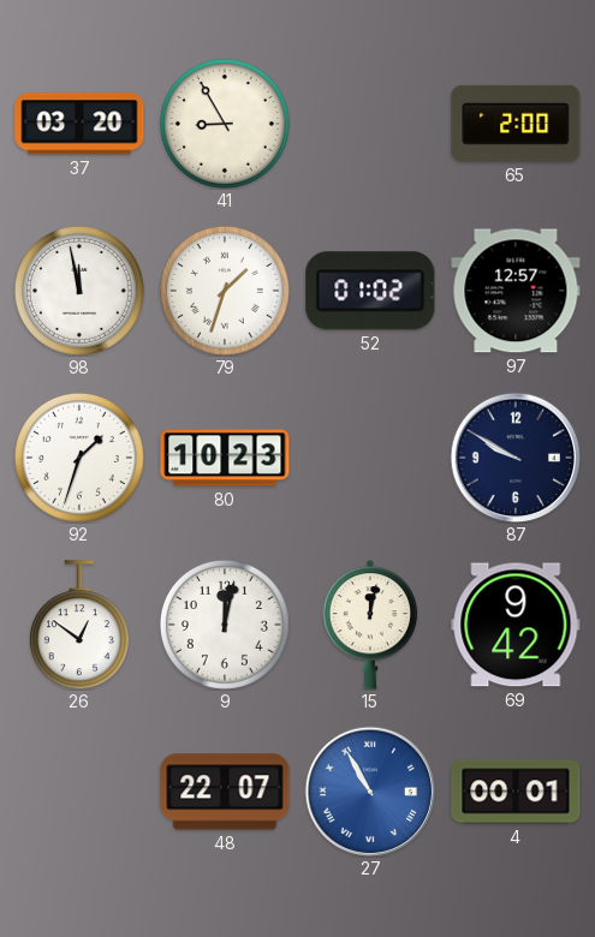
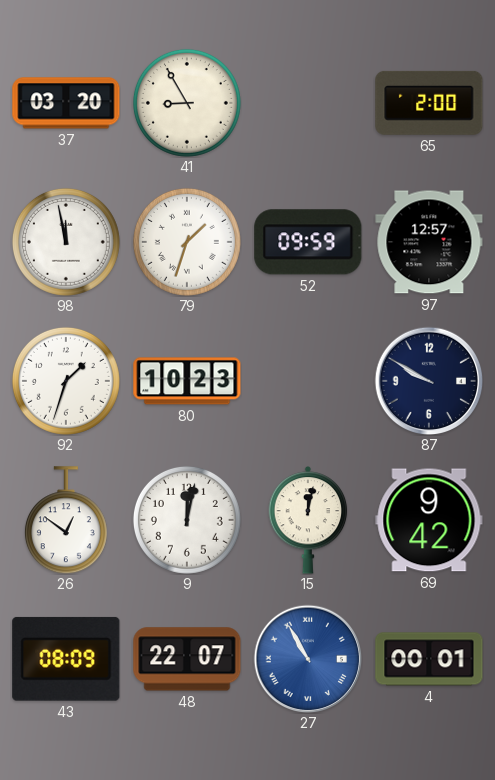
52: 01:02 -> 09:59
43: none -> 08:09
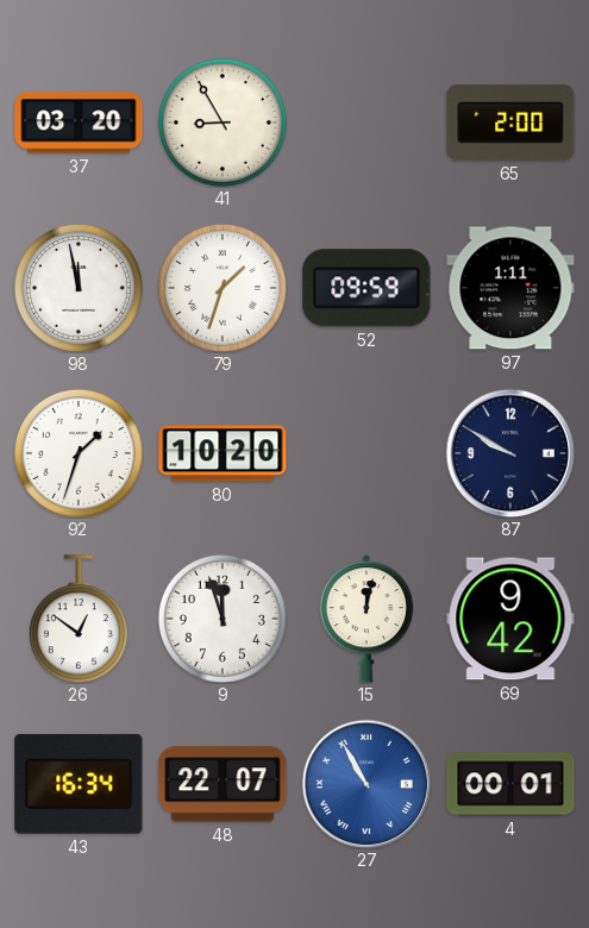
97: 12:57 -> 1:11
80: 10:23 -> 10:20
9: 12:02 -> 11:57
43: 08:09 -> 16:34
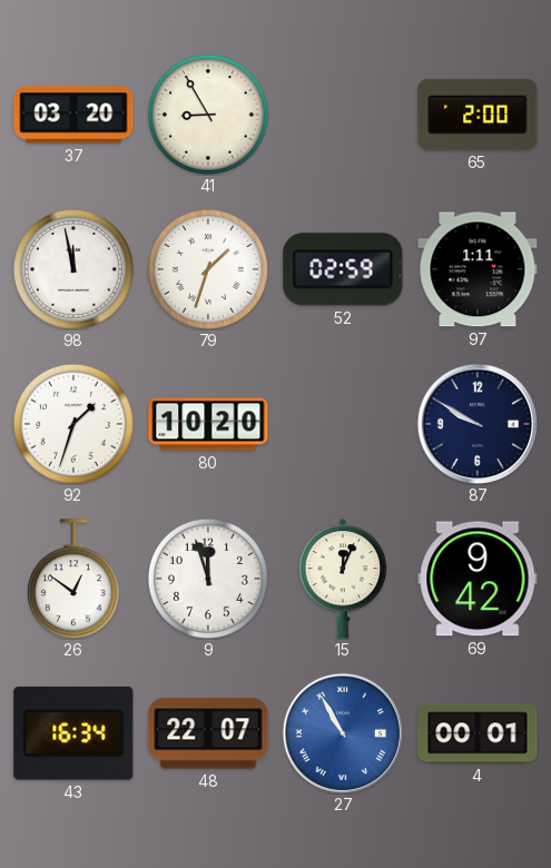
52: 09:59 -> 02:59
15: 12:02 -> 12:04
